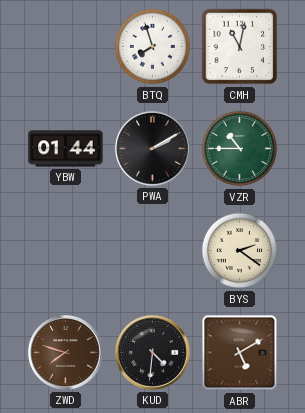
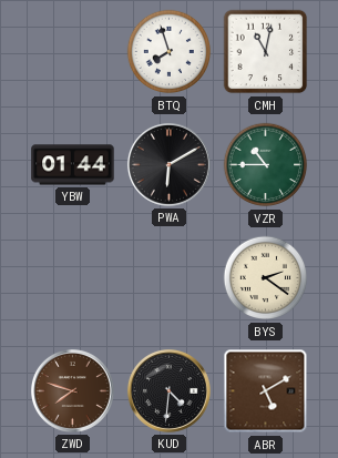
PWA: 2:10 -> 6:10
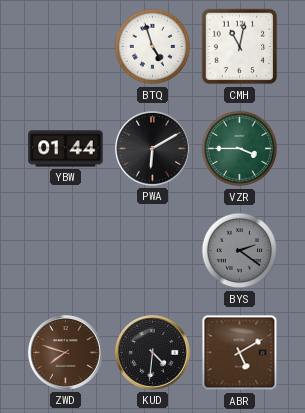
BTQ: 7:57 -> 4:57
VZR: 10:45 -> 3:45
BYS dial: cream -> grey
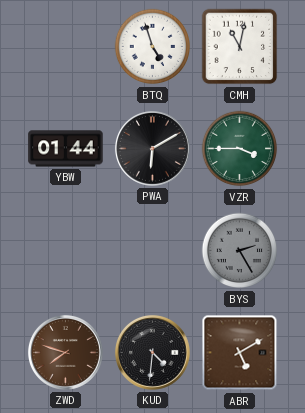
BYS: 2:21 -> 2:25
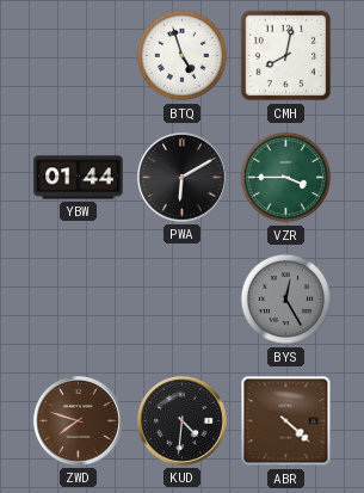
CMH: 11:02 -> 8:02
BYS: 2:25 -> 12:25
ABR: 5:10 -> 4:22
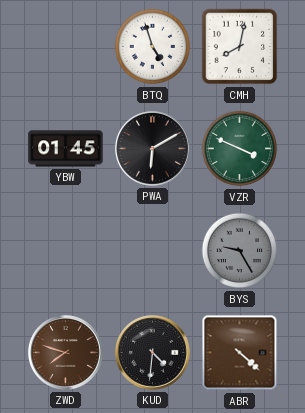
YBW: 01:44 -> 01:45
VZR: 3:45 -> 3:49
BYS: 12:25 -> 9:25
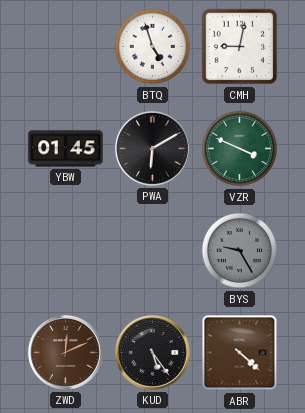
CMH: 8:02 -> 9:02
ZWD: 7:48 -> 12:11
KUD: 4:31 -> 5:24
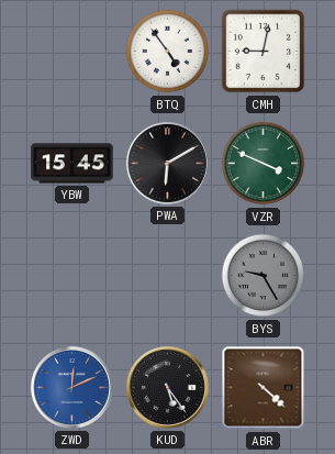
BTQ: 4:57 -> 4:54
YBW: 01:45 -> 15:45
ZWD dial: brown -> blue
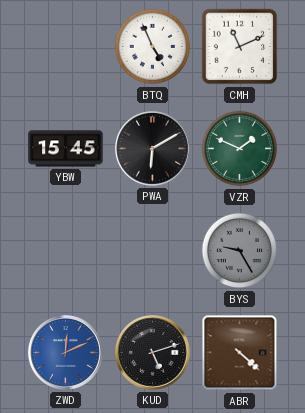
BTQ: 4:54 -> 4:56
CMH: 9:02 -> 11:11
VZR: 3:49 -> 1:49
KUD: 5:24 -> 5:12
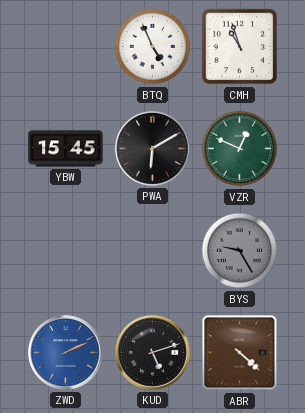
CMH: 11:11 -> 10:57
VZR: 1:49 -> 12:49
ZWD: 12:11 -> 2:11
